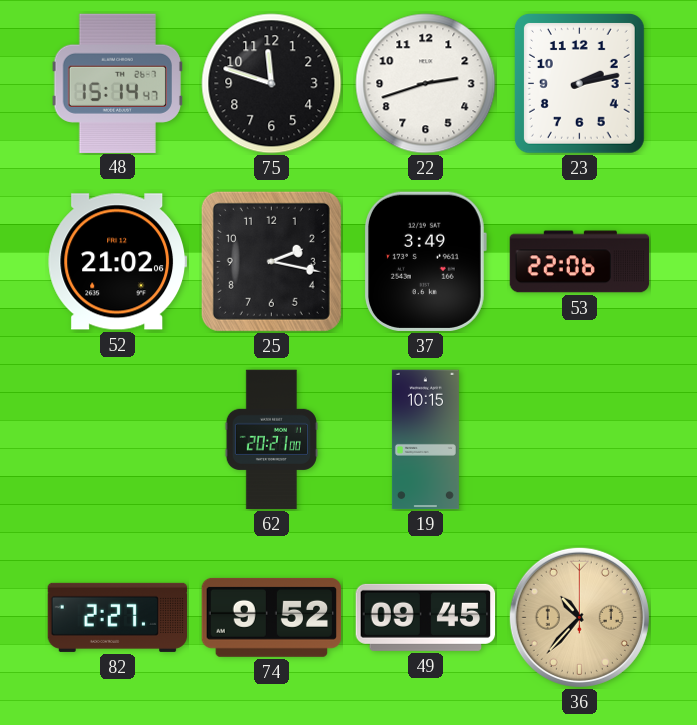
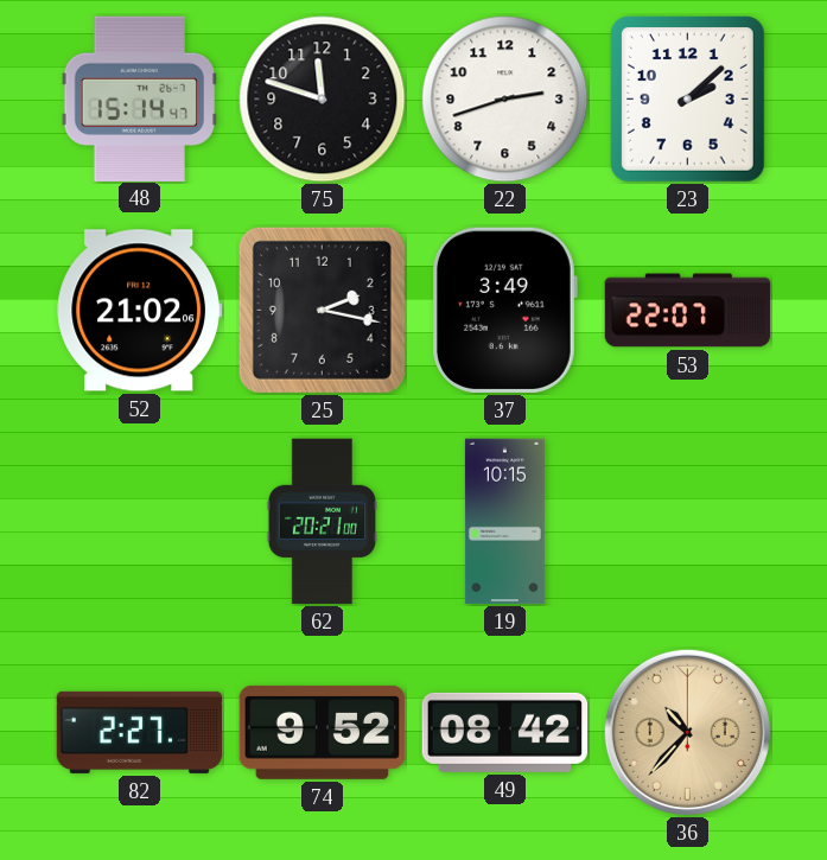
23: 2:13 -> 2:08
53: 22:06 -> 22:07
49: 09:45 -> 08:42
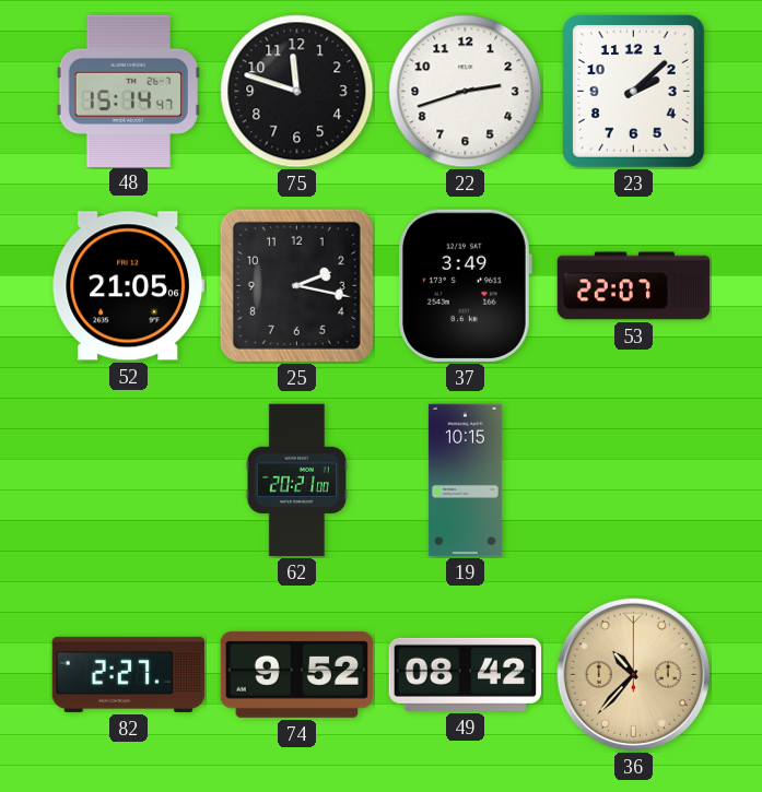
52: 21:02 -> 21:05
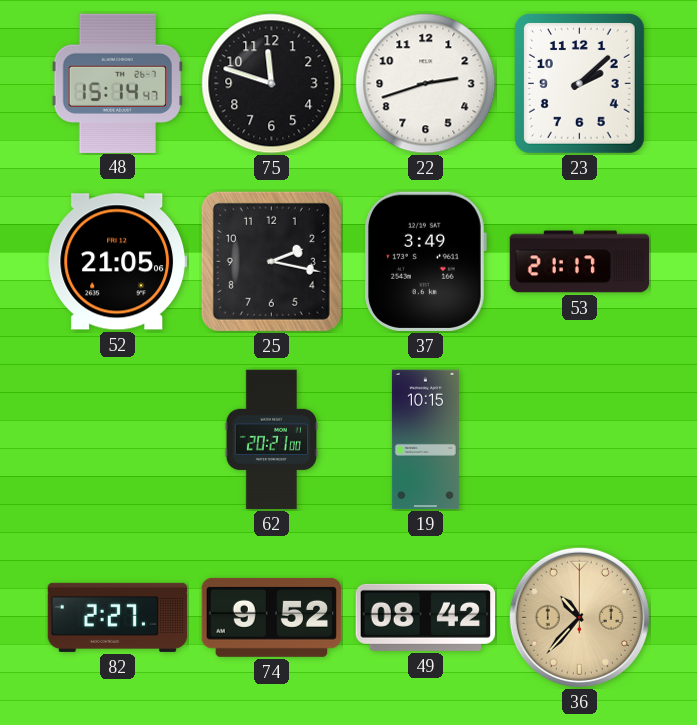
53: 22:07 -> 21:17
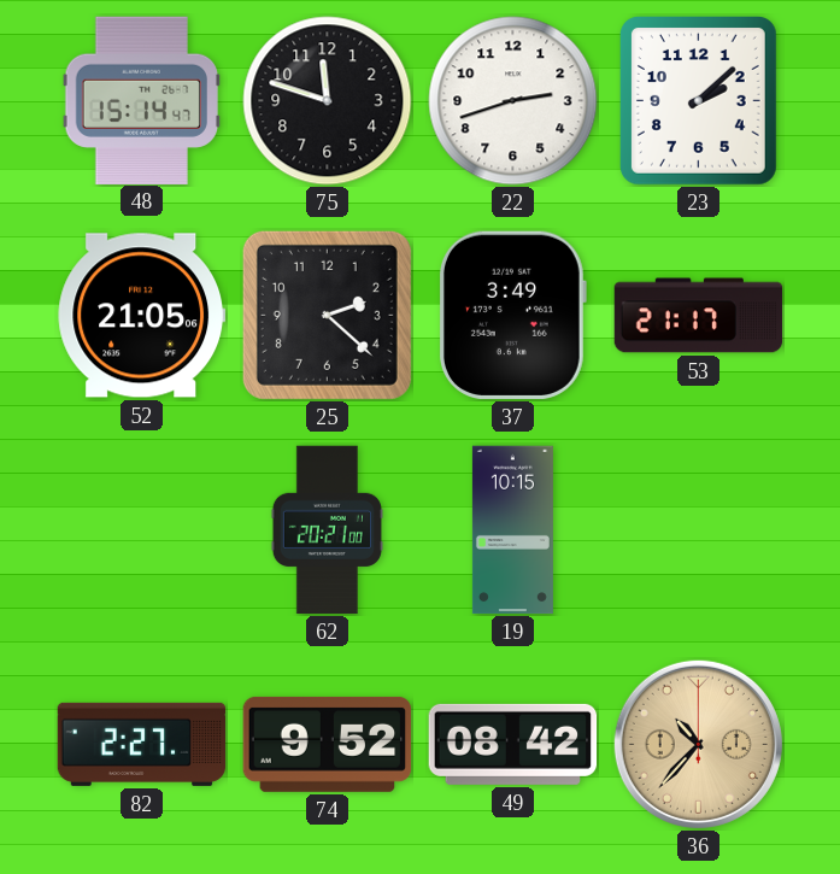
25: 2:17 -> 2:22
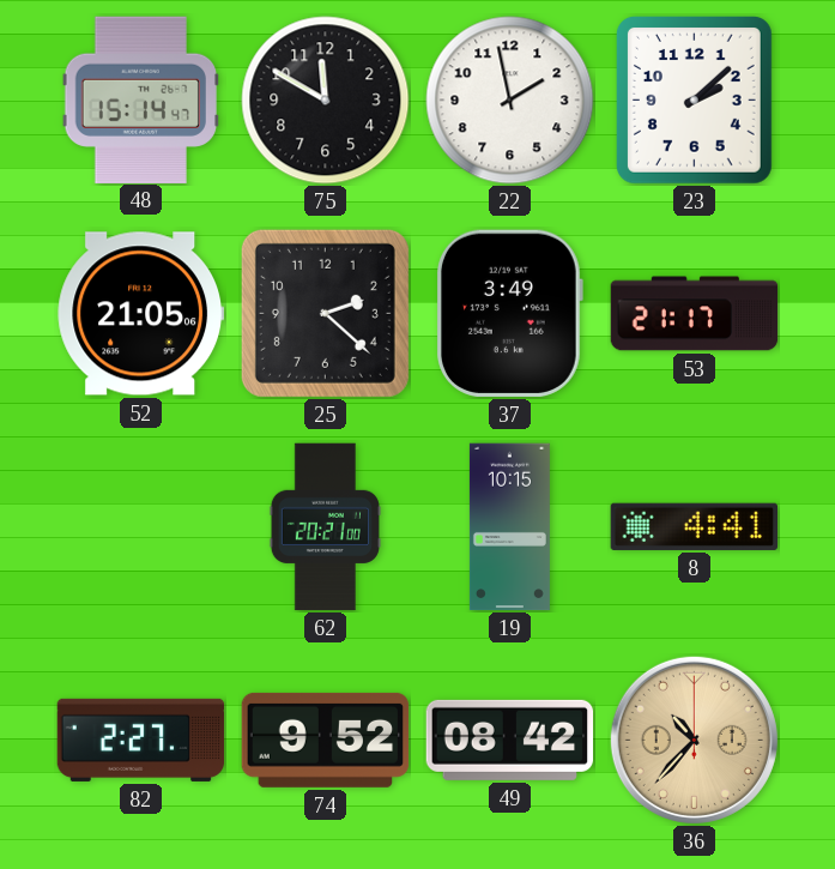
75: 11:48 -> 11:50
22: 2:42 -> 1:58
8: none -> 4:41
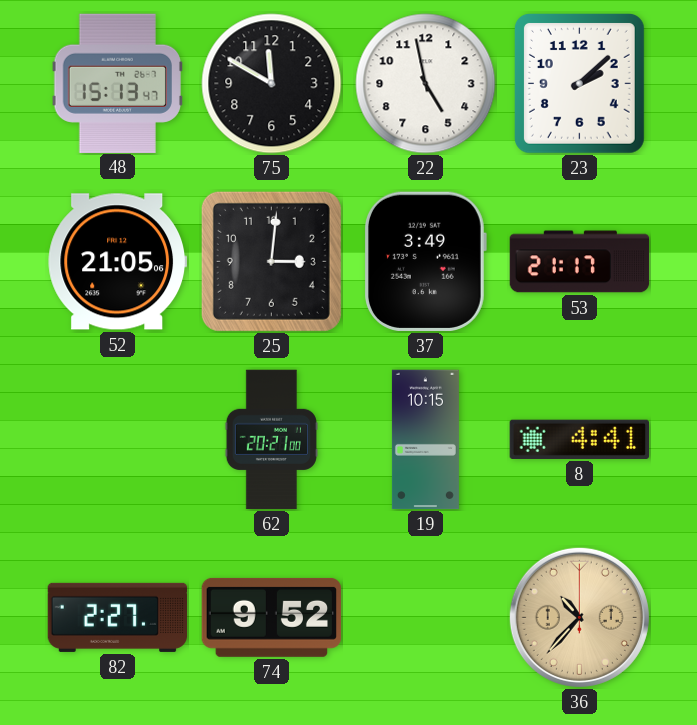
48: 15:14 -> 15:13
22: 1:58 -> 4:58
25: 2:22 -> 3:01
49: 08:42 -> none
